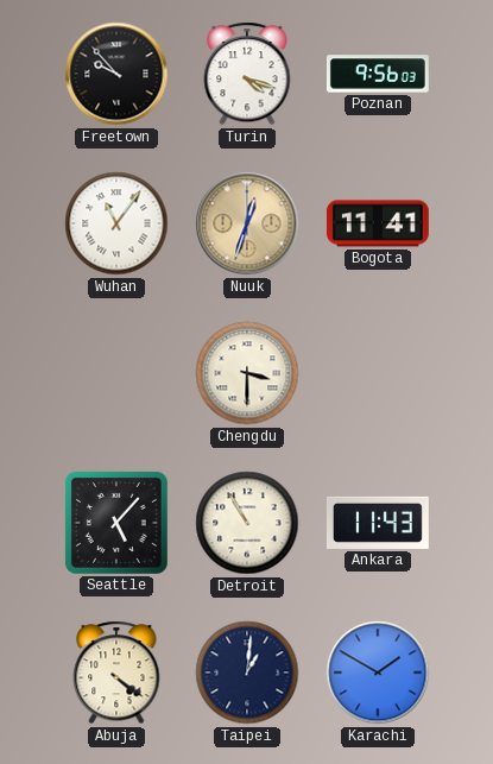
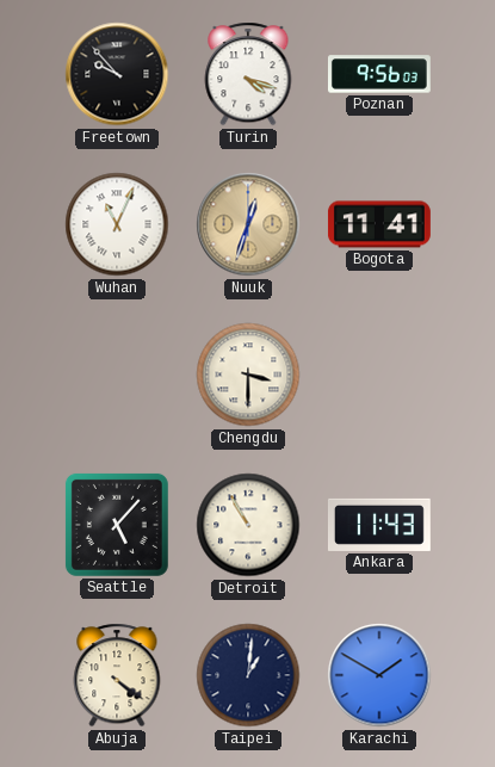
Wuhan: 11:06 -> 11:04
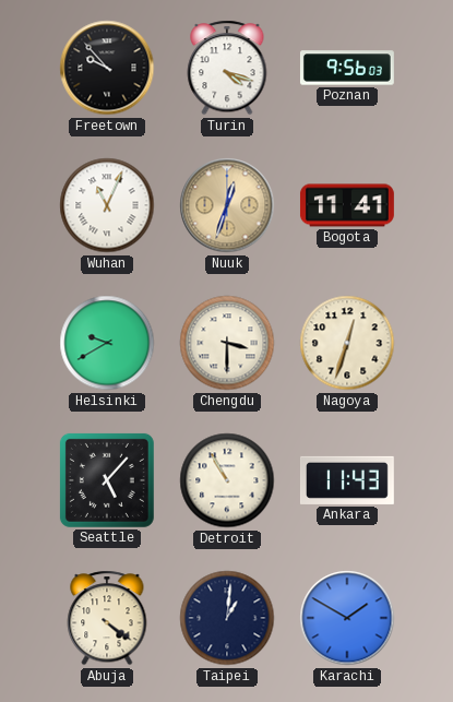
Helsinki: none -> 9:40
Nagoya: none -> 12:33
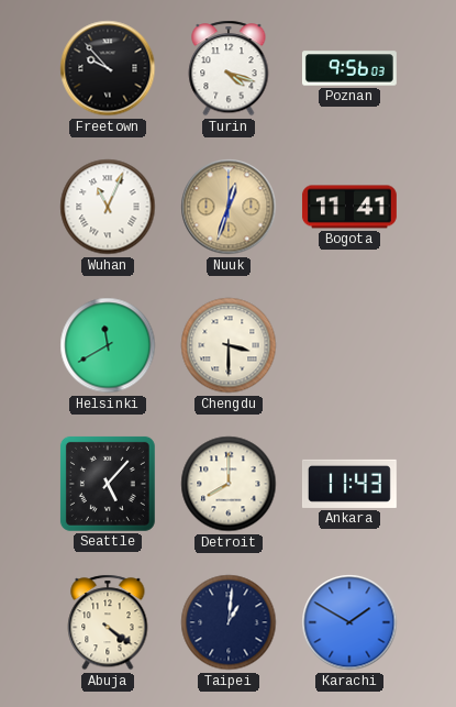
Helsinki: 9:40 -> 11:40
Nagoya: 12:33 -> none
Detroit: 10:55 -> 8:00
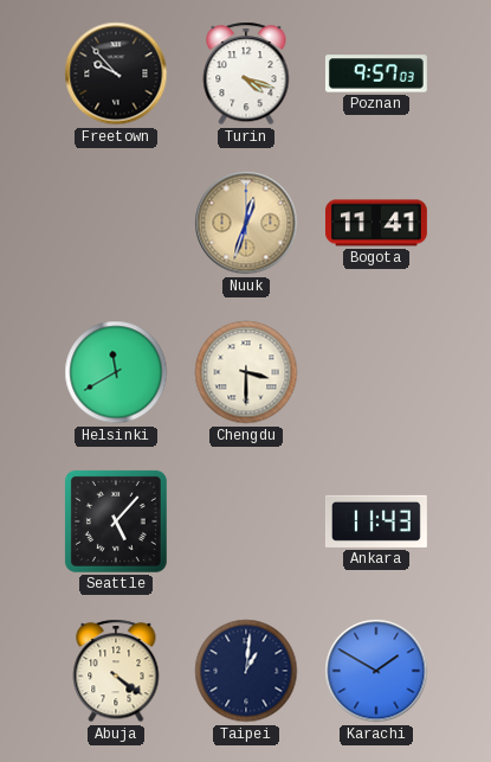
Poznan: 9:56 -> 9:57
Wuhan: 11:04 -> none
Detroit: 8:00 -> none
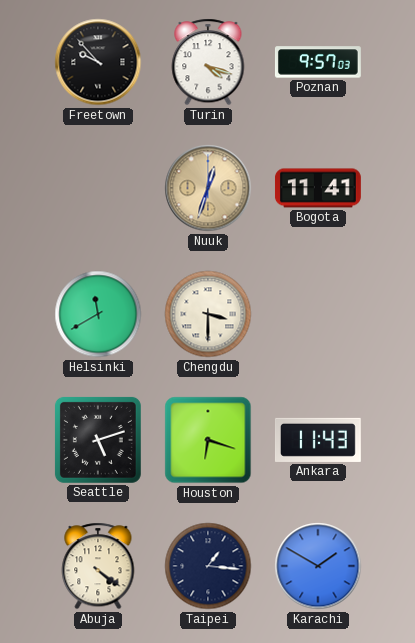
Seattle: 5:07 -> 5:12
Houston: none -> 6:18
Taipei: 1:01 -> 1:16
